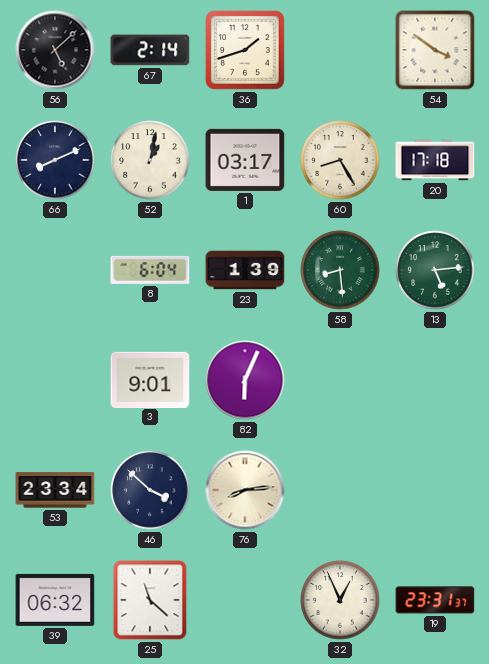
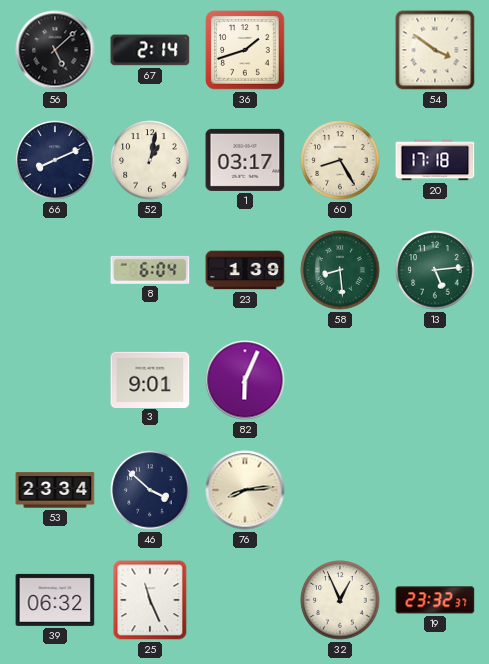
25: 11:22 -> 11:26
19: 23:31 -> 23:32
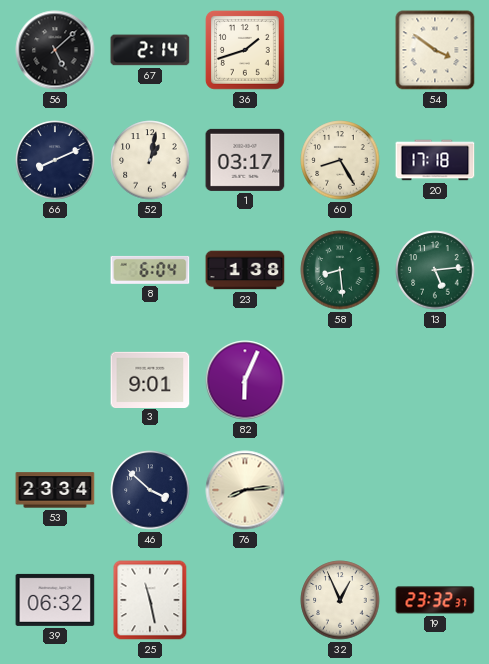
23: 1:39 -> 1:38
25: 11:26 -> 11:28
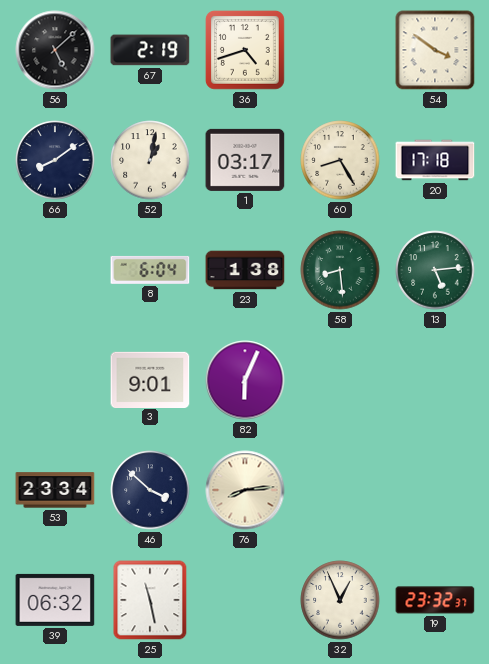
67: 2:14 -> 2:19
36: 1:42 -> 4:42
66: 8:11 -> 8:09
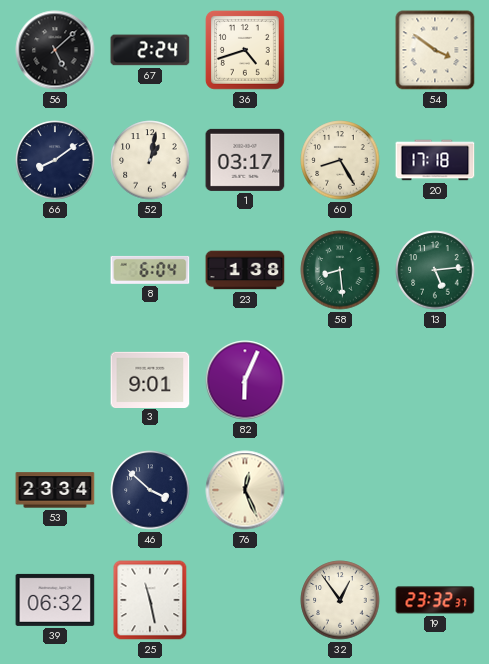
67: 2:19 -> 2:24
76: 8:14 -> 12:26
32: 12:56 -> 12:54
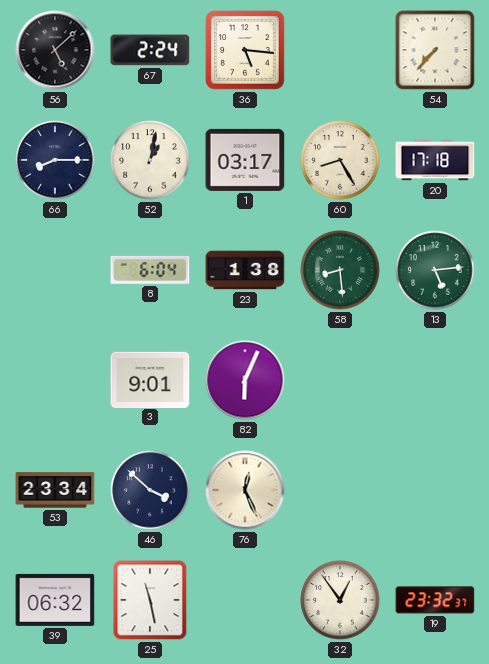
36: 4:42 -> 5:16
54: 3:51 -> 7:37
66: 8:09 -> 8:15
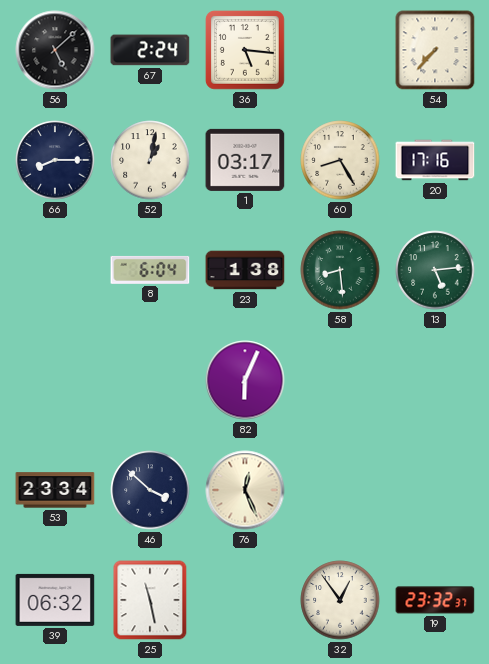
20: 17:18 -> 17:16
3: 9:01 -> none
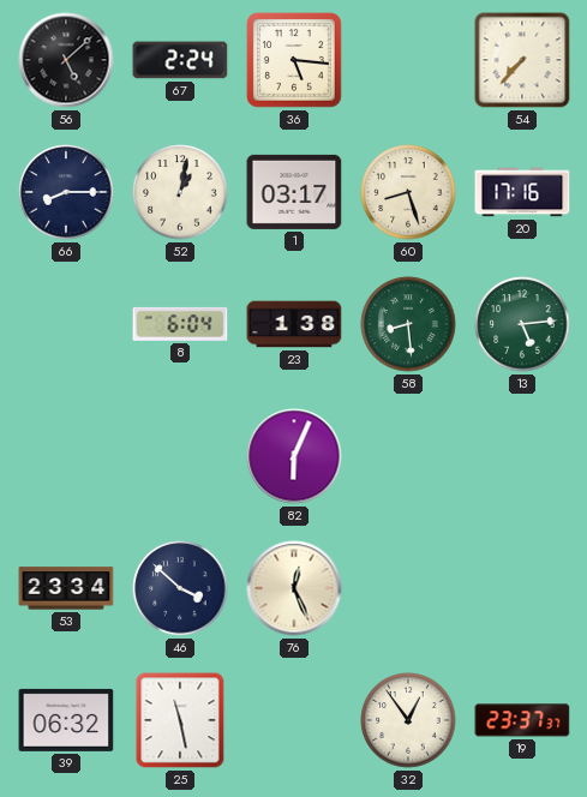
60: 8:25 -> 8:27
19: 23:32 -> 23:37
